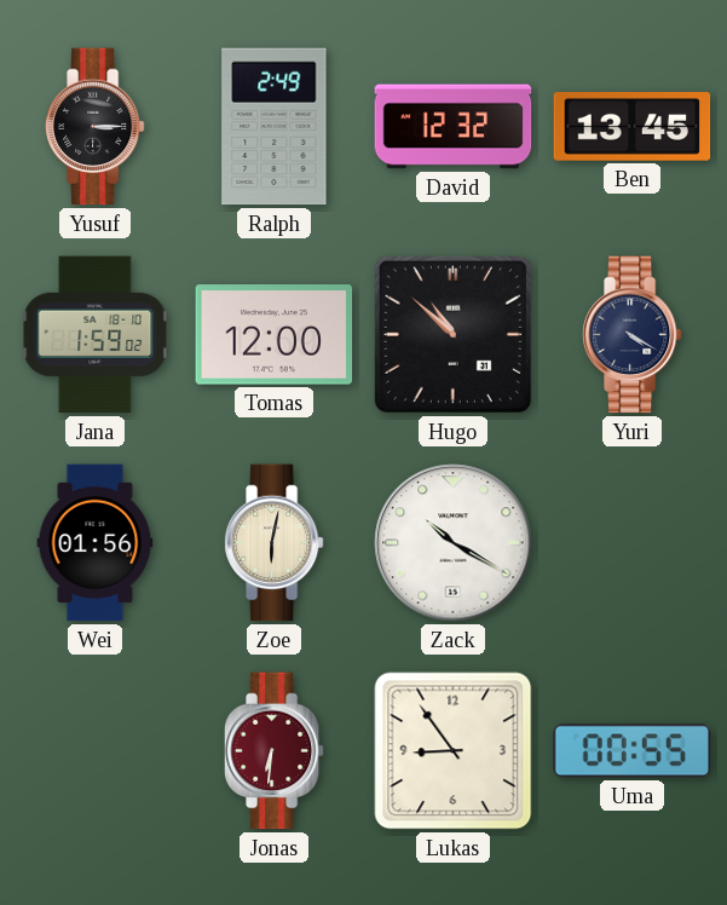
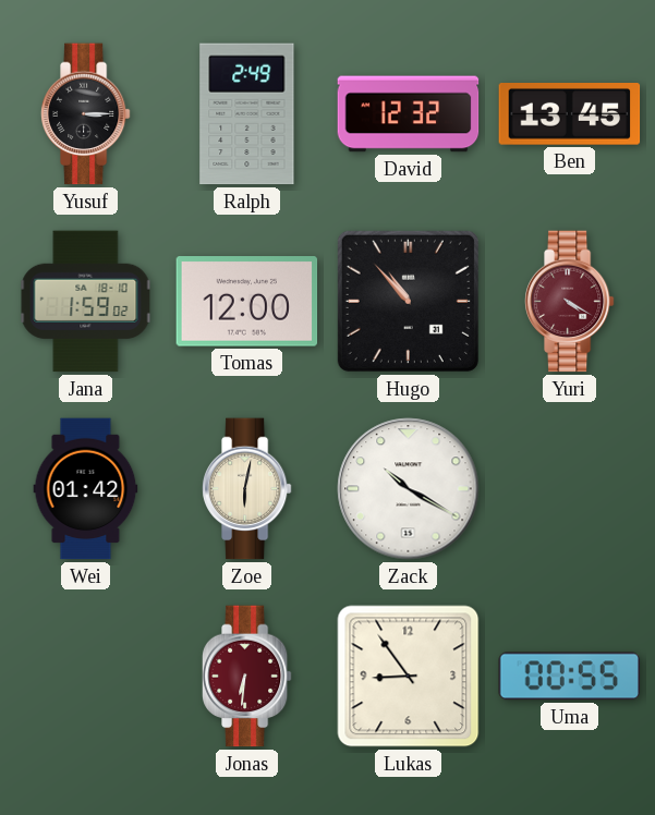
Hugo: 10:52 -> 10:53
Yuri dial: navy -> burgundy
Wei: 01:56 -> 01:42
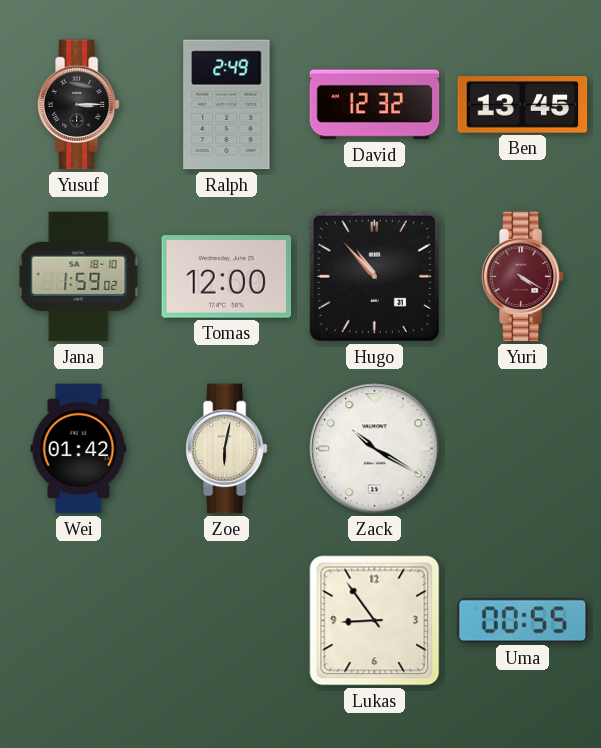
Jonas: 6:31 -> none
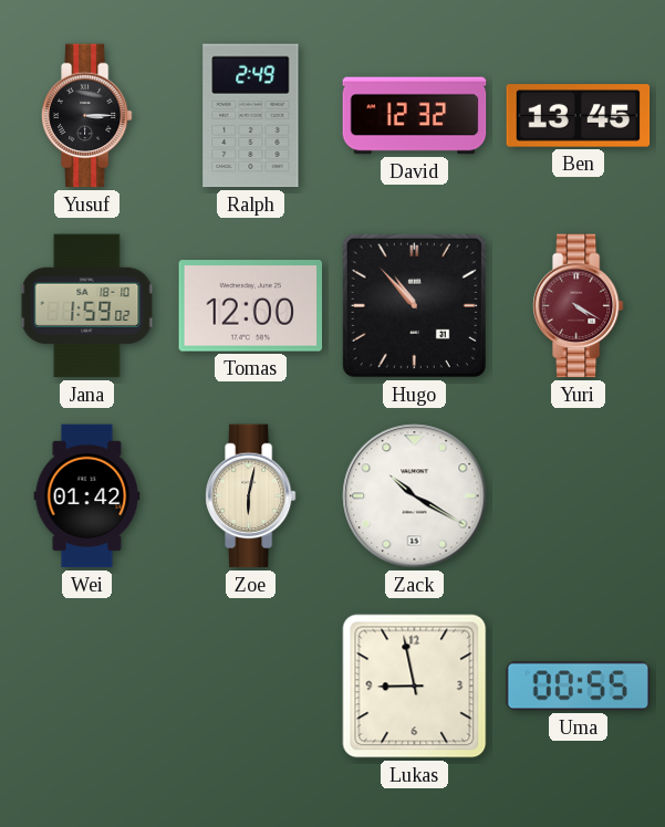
Lukas: 8:54 -> 8:58
